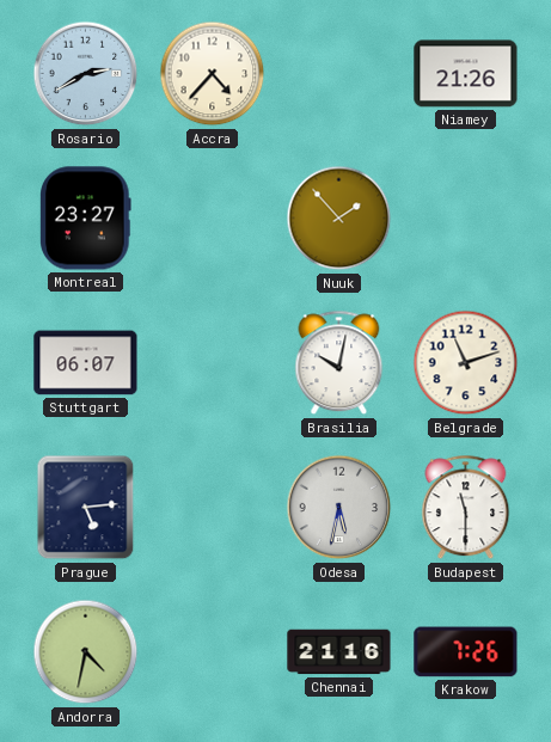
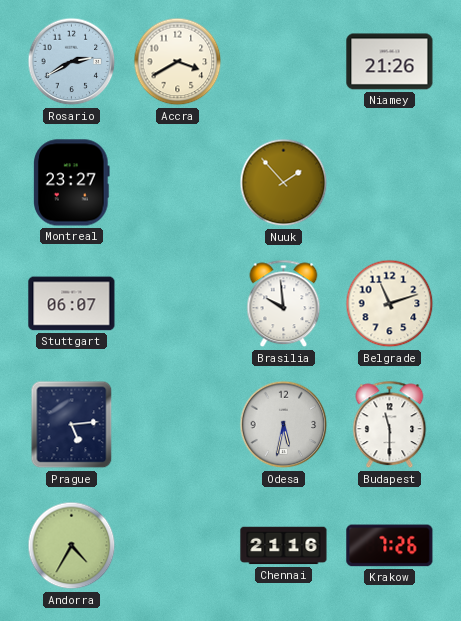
Accra: 4:37 -> 3:40
Brasilia: 10:02 -> 9:59
Andorra: 4:32 -> 4:35
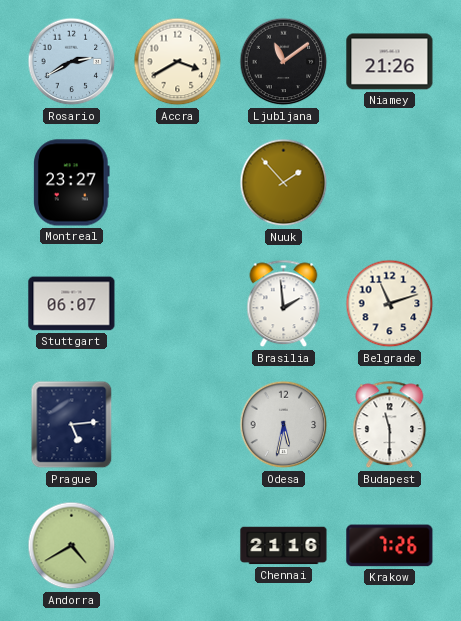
Ljubljana: none -> 11:09
Brasilia: 9:59 -> 1:59
Andorra: 4:35 -> 4:40
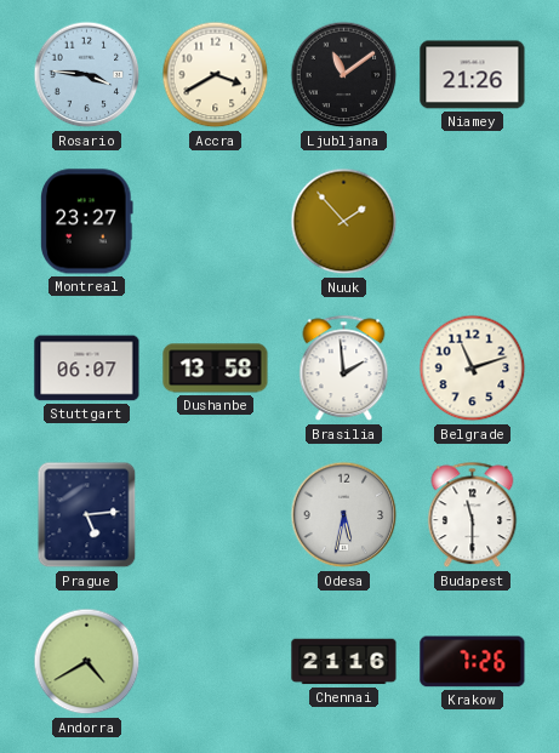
Rosario: 2:40 -> 3:46
Dushanbe: none -> 13:58
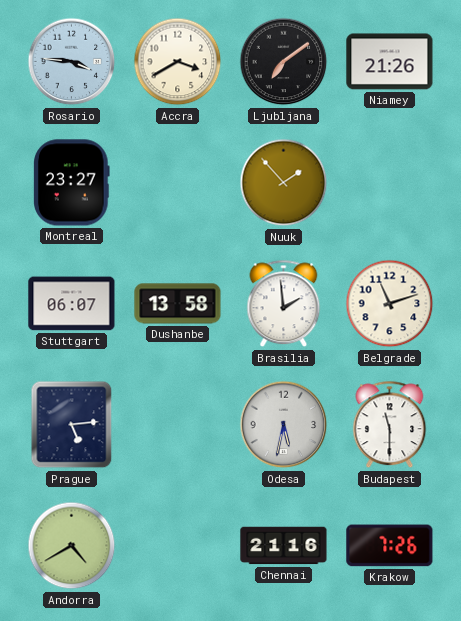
Ljubljana: 11:09 -> 7:09
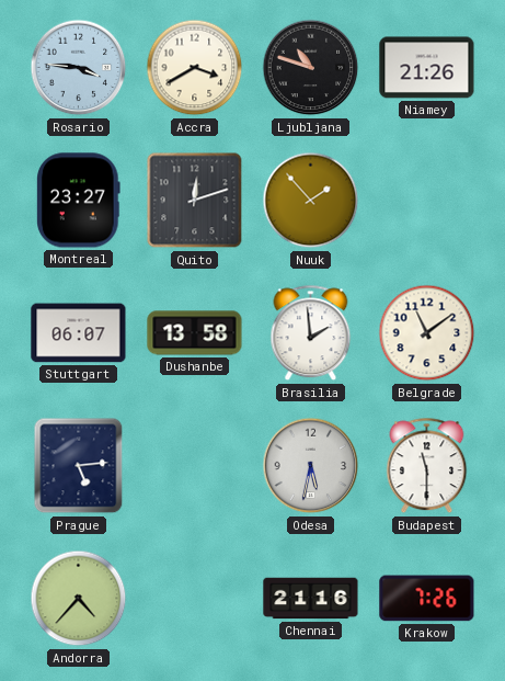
Ljubljana: 7:09 -> 10:48
Quito: none -> 12:12
Belgrade: 11:12 -> 11:09
Andorra: 4:40 -> 4:37
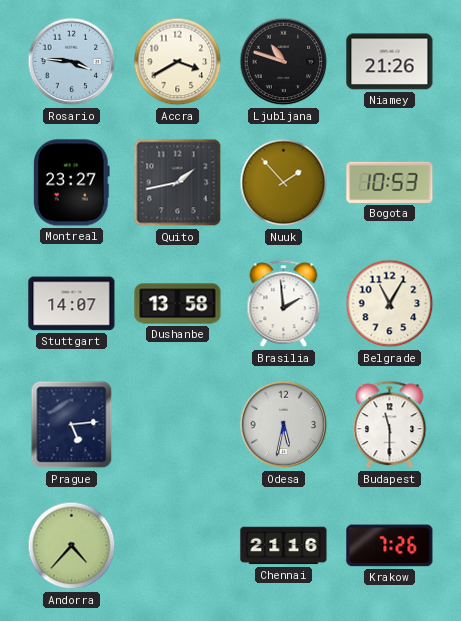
Quito: 12:12 -> 1:43
Bogota: none -> 10:53
Stuttgart: 06:07 -> 14:07
Belgrade: 11:09 -> 11:05
